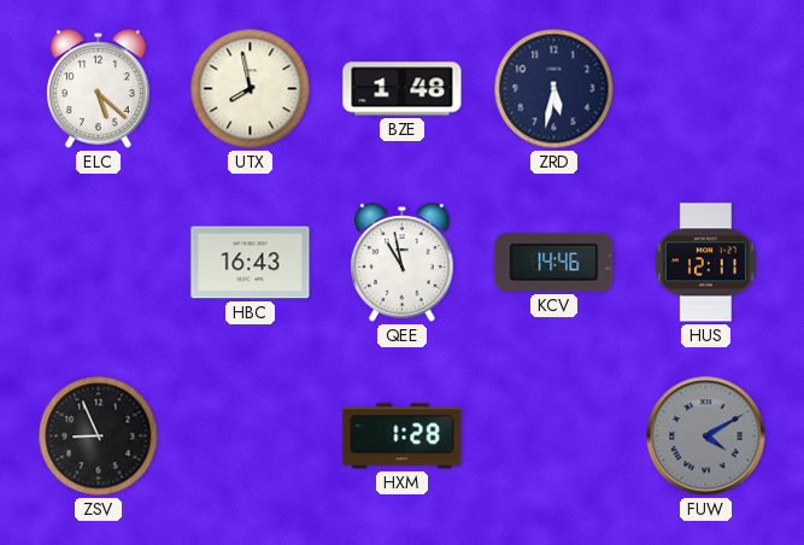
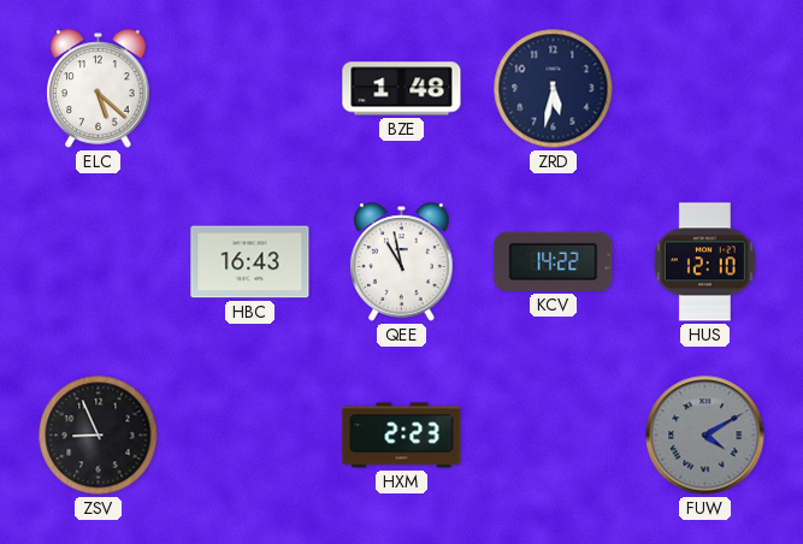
UTX: 7:58 -> none
KCV: 14:46 -> 14:22
HUS: 12:11 -> 12:10
HXM: 1:28 -> 2:23
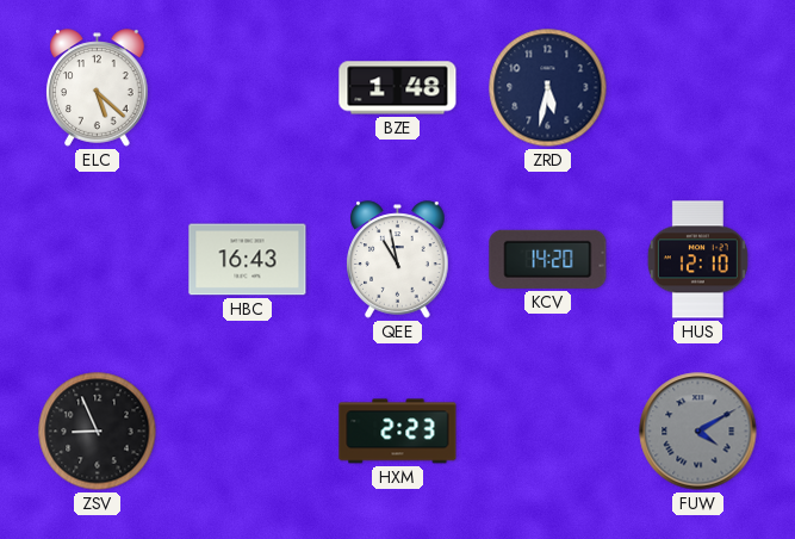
KCV: 14:22 -> 14:20
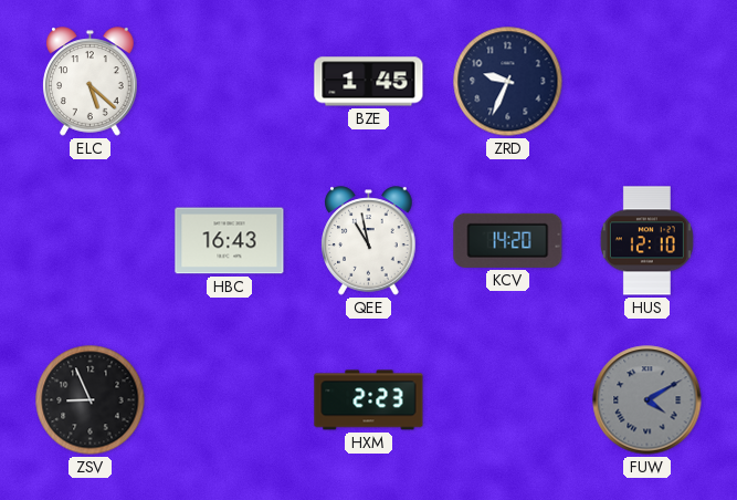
BZE: 1:48 -> 1:45
ZRD: 5:32 -> 9:34
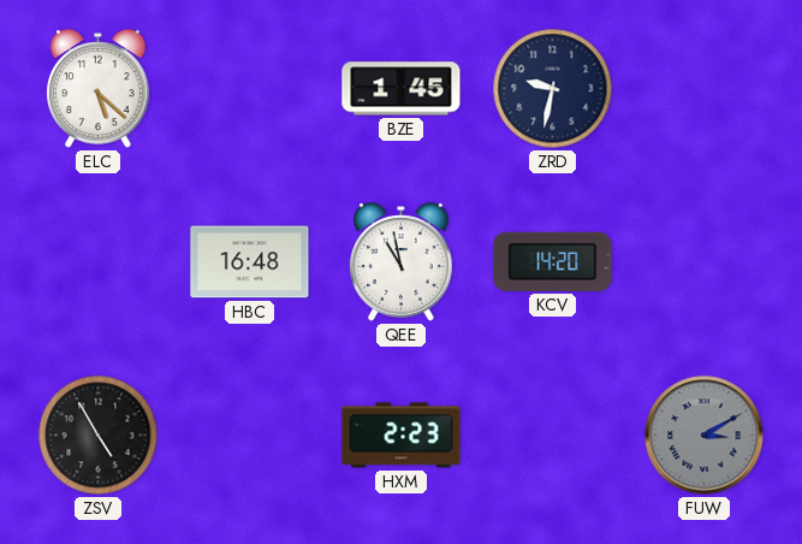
ZRD: 9:34 -> 9:32
HBC: 16:43 -> 16:48
HUS: 12:10 -> none
ZSV: 8:56 -> 4:55
FUW: 4:10 -> 3:10
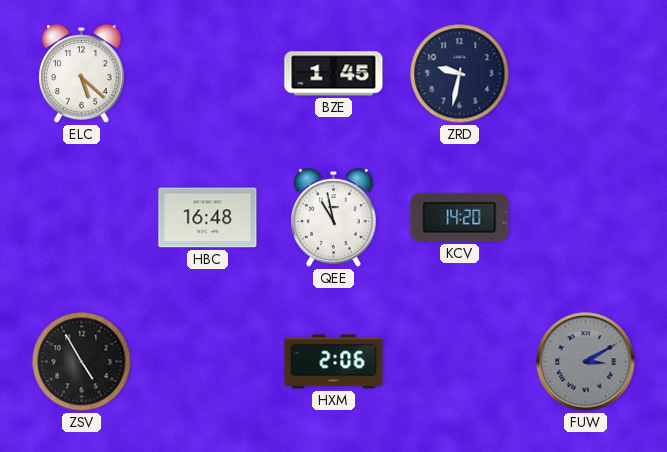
HXM: 2:23 -> 2:06
